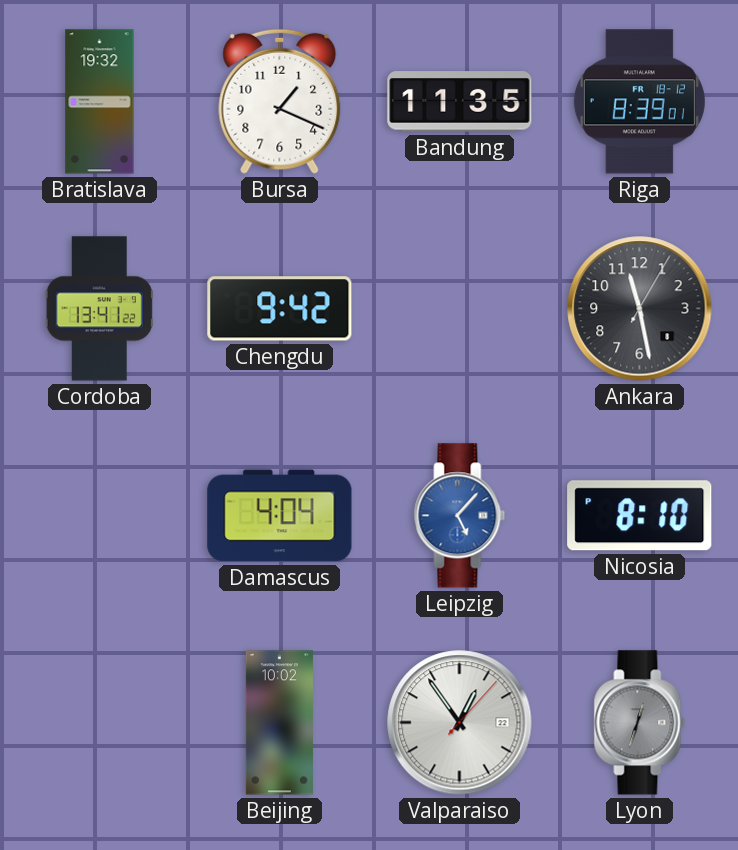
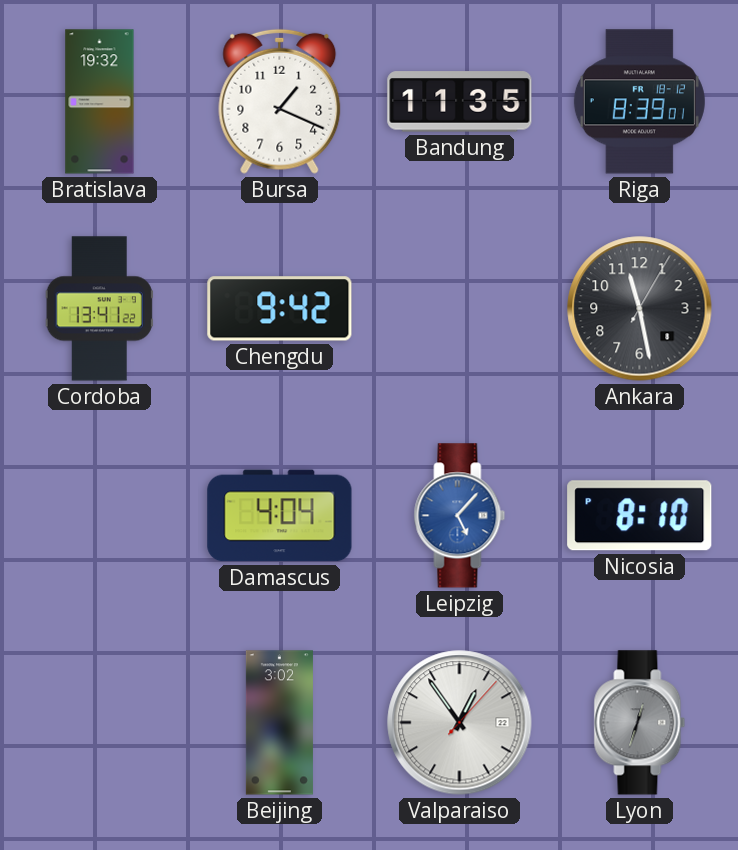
Beijing: 10:02 -> 3:02
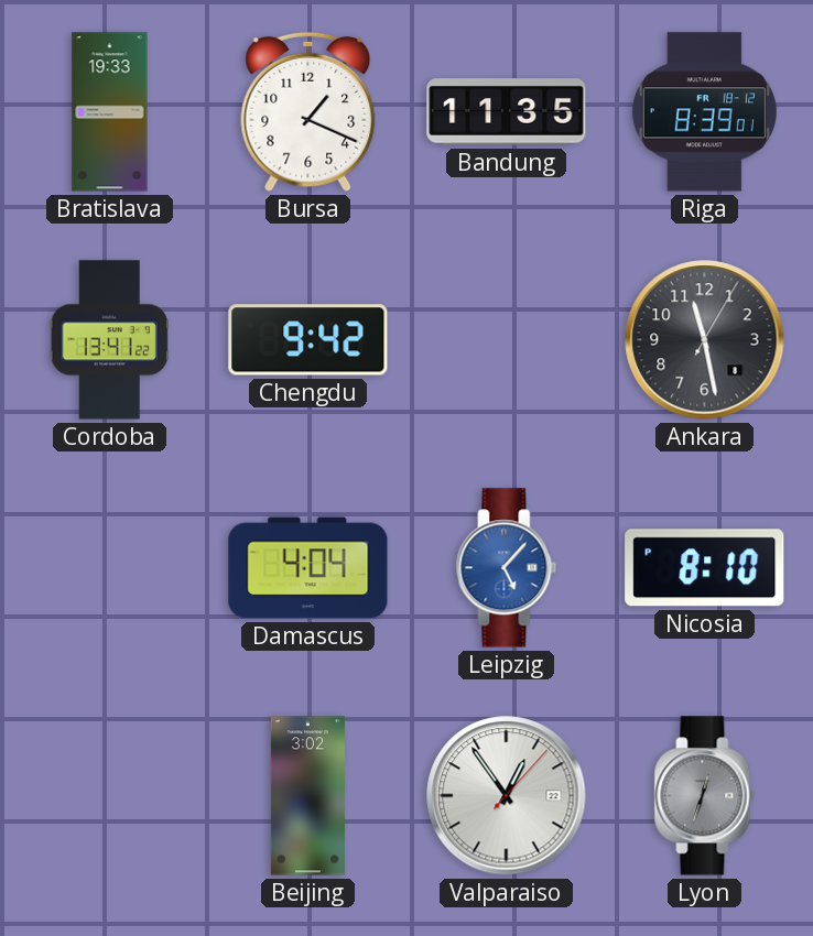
Bratislava: 19:32 -> 19:33
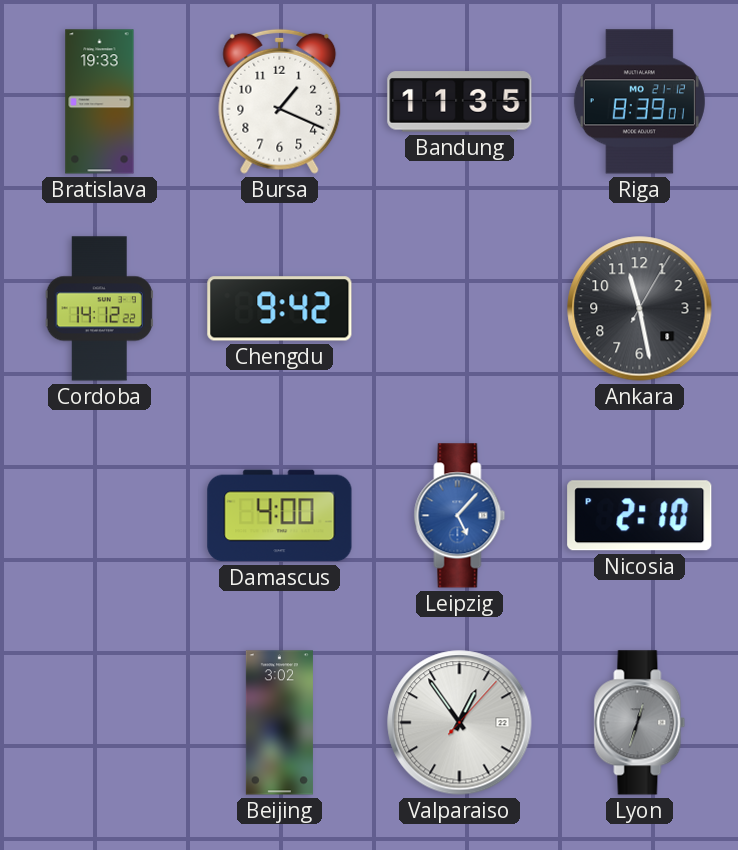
Riga date: FR 18-12 -> MO 21-12
Cordoba: 13:41 -> 14:12
Damascus: 4:04 -> 4:00
Nicosia: 8:10 -> 2:10
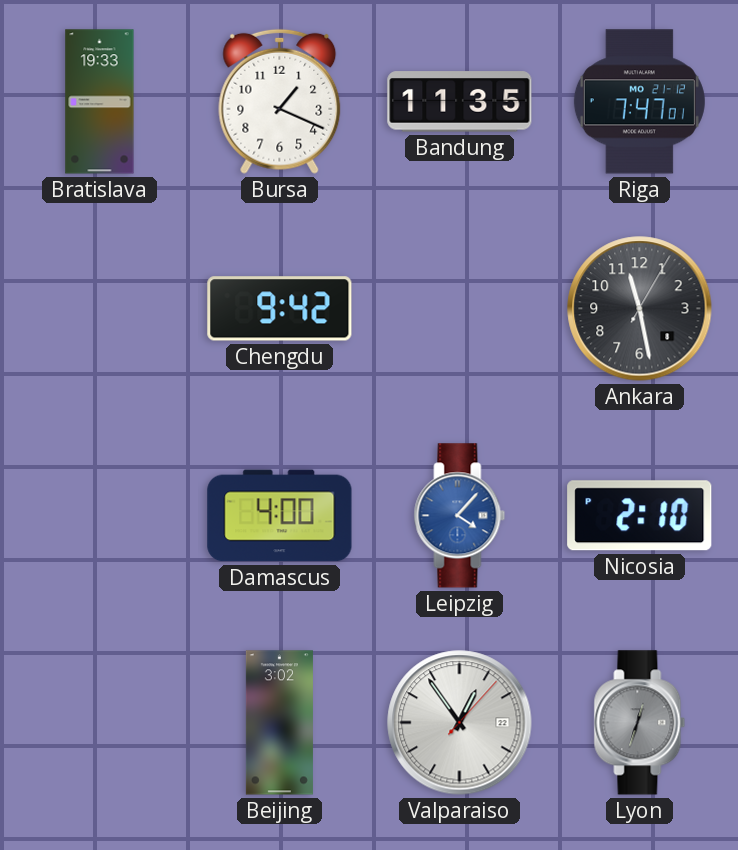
Riga: 8:39 -> 7:47
Cordoba: 14:12 -> none
Leipzig: 5:07 -> 4:07
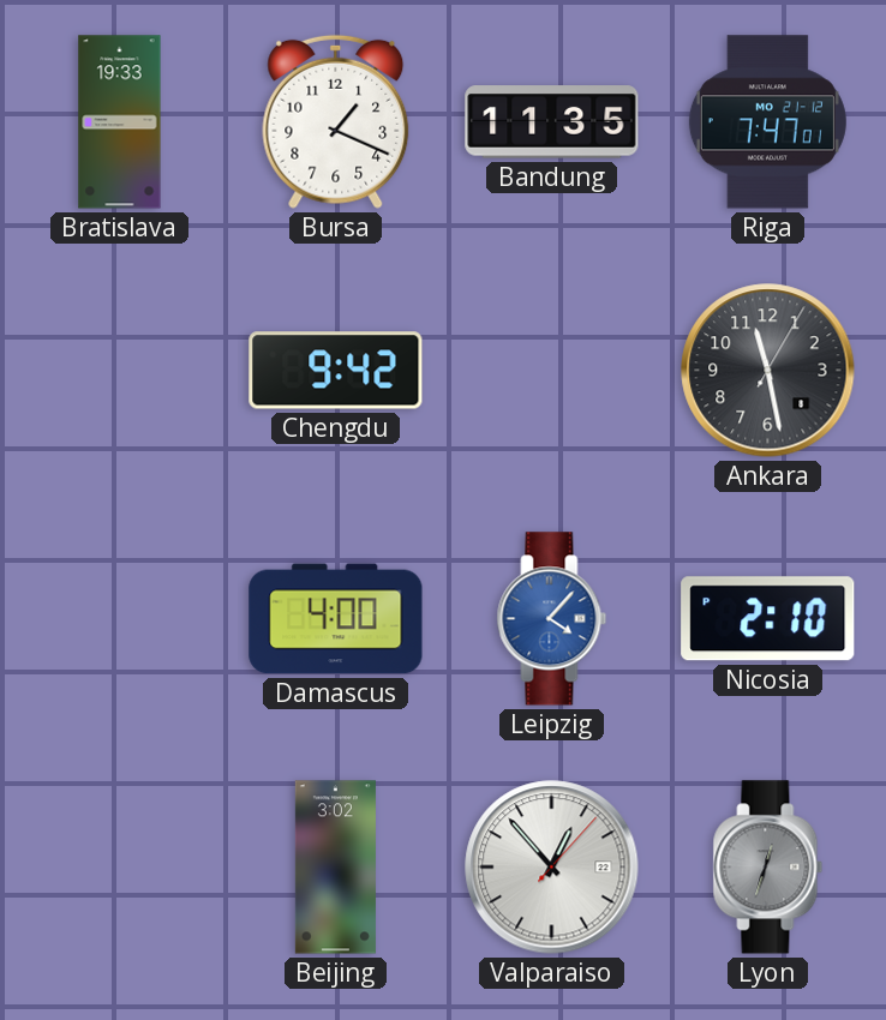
Valparaiso: 12:54 -> 12:53
